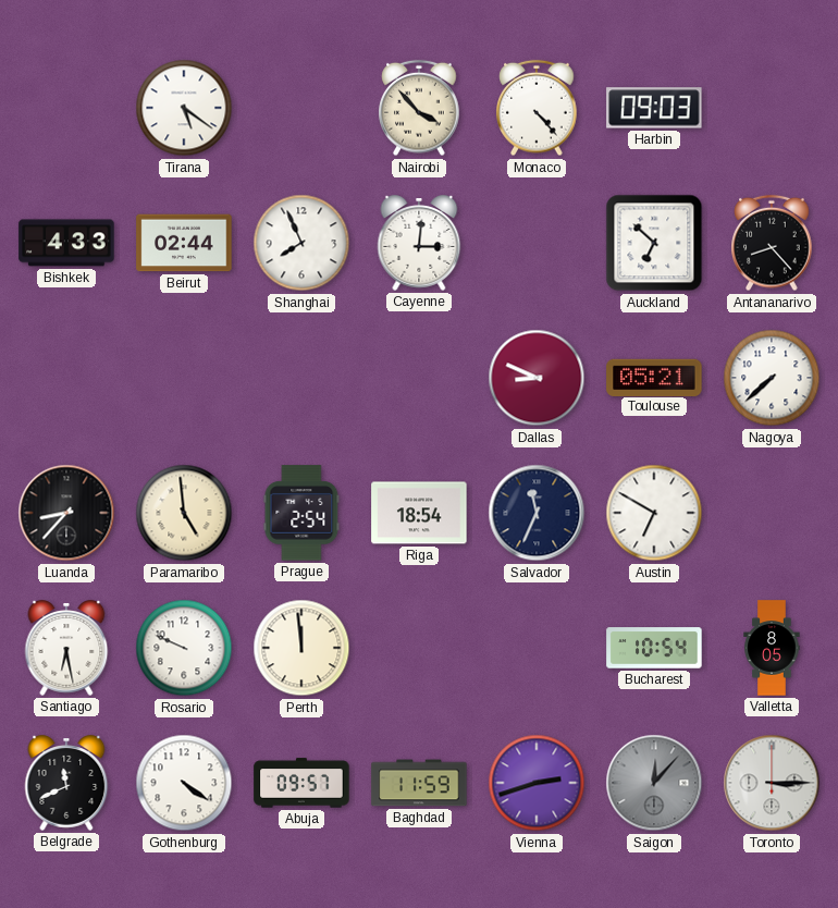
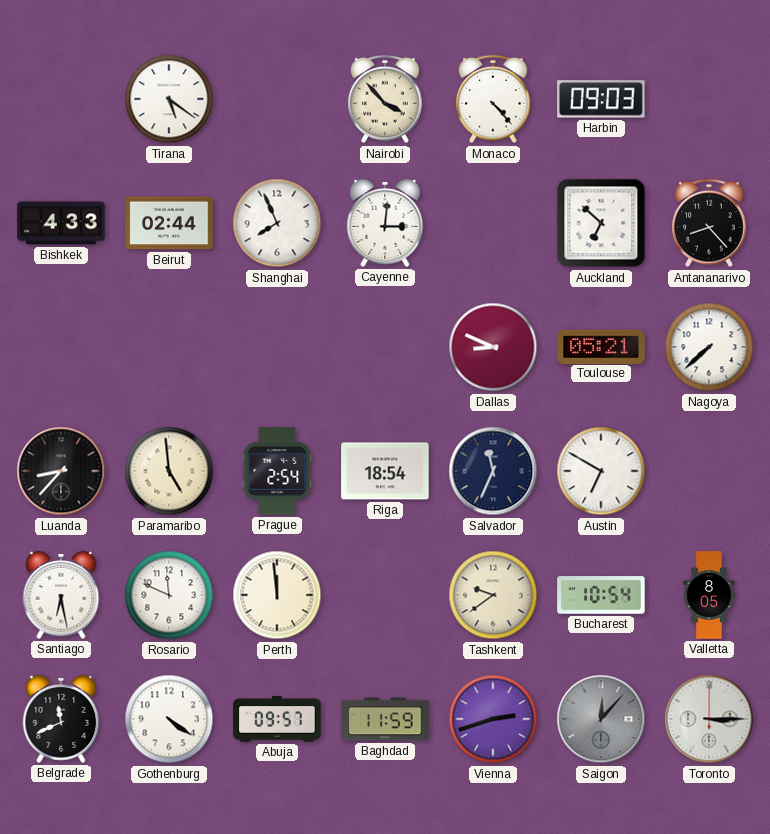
Rosario: 9:49 -> 11:49
Tashkent: none -> 9:39
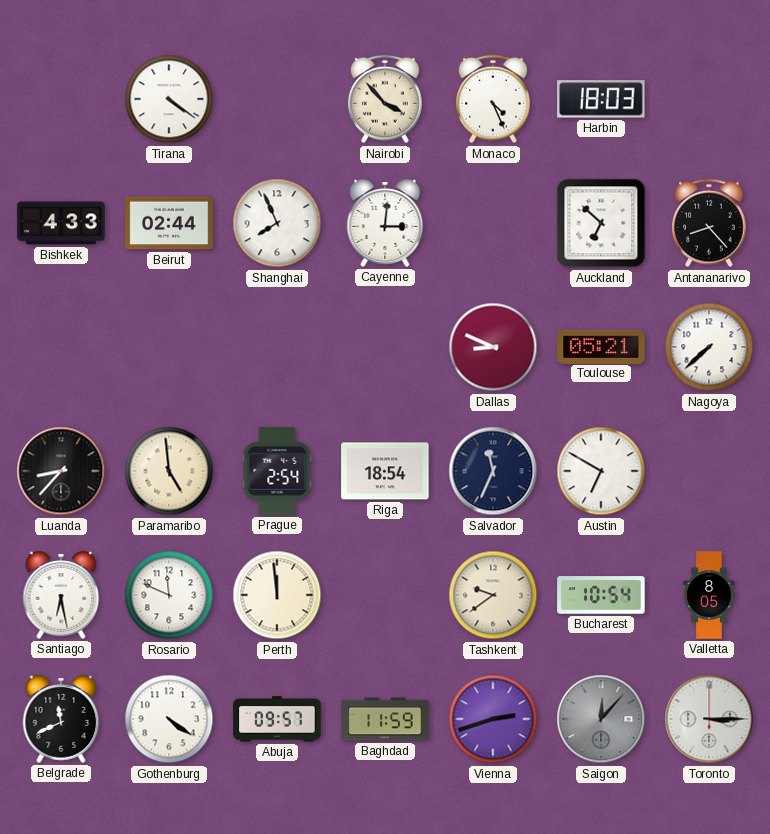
Tirana: 5:21 -> 4:21
Monaco: 4:23 -> 4:26
Harbin: 09:03 -> 18:03
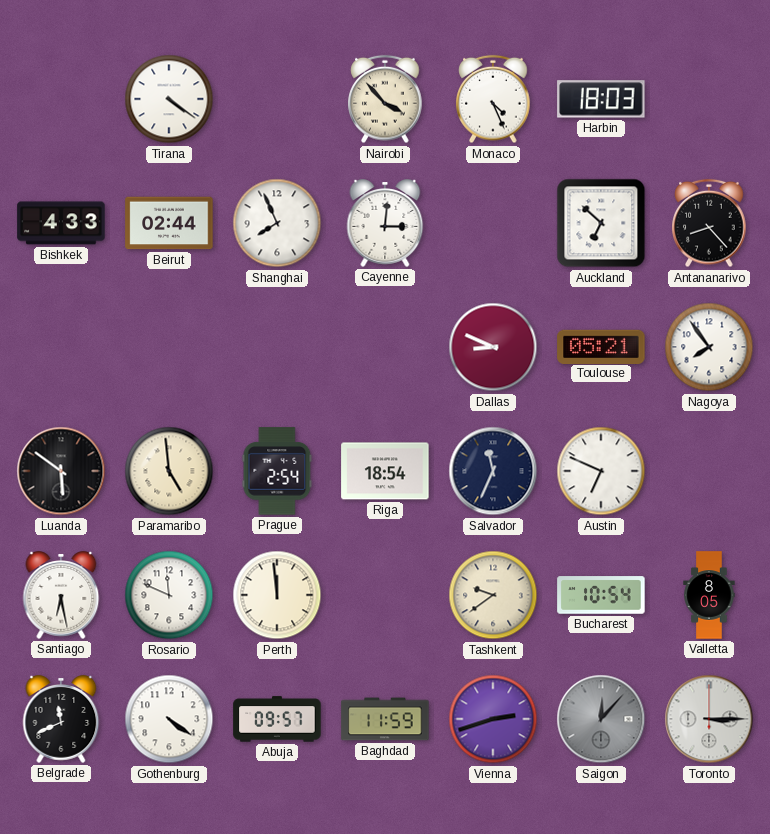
Nagoya: 7:38 -> 7:54
Luanda: 8:37 -> 5:51
Austin: 6:50 -> 6:49
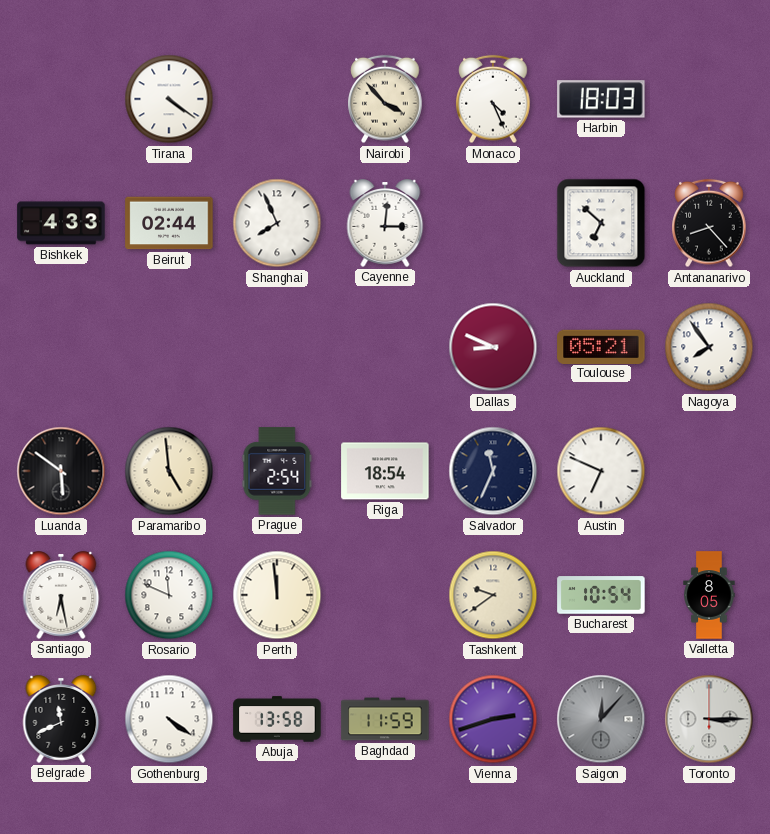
Abuja: 09:57 -> 13:58
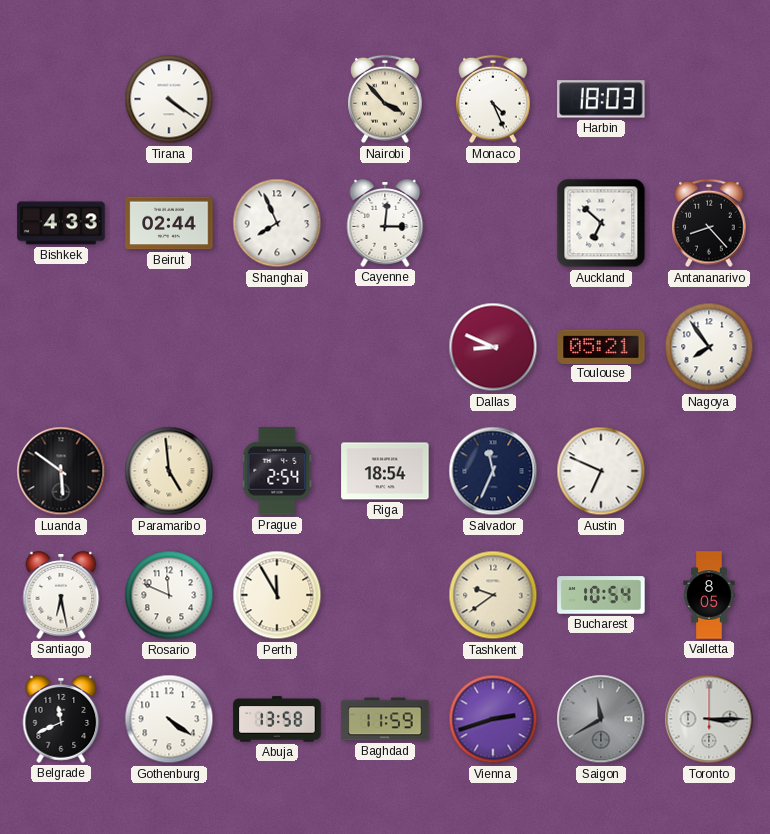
Perth: 11:59 -> 11:55
Saigon: 12:07 -> 11:40
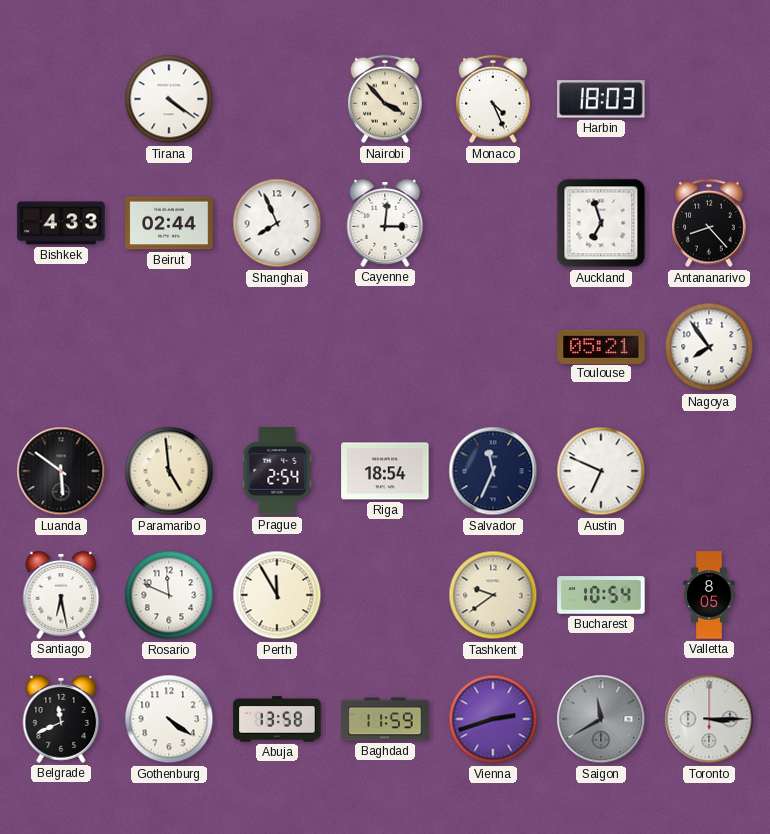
Auckland: 6:52 -> 6:57
Dallas: 8:49 -> none
